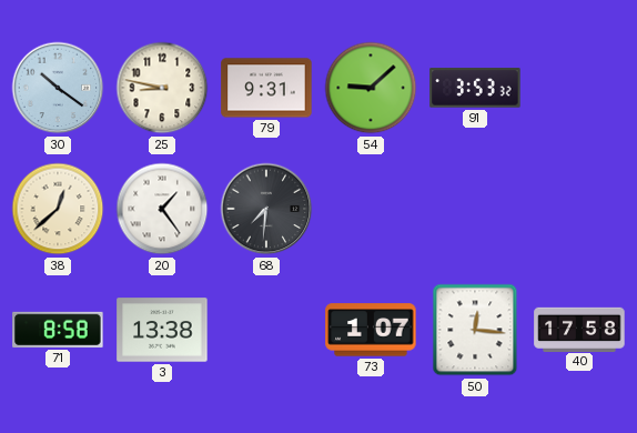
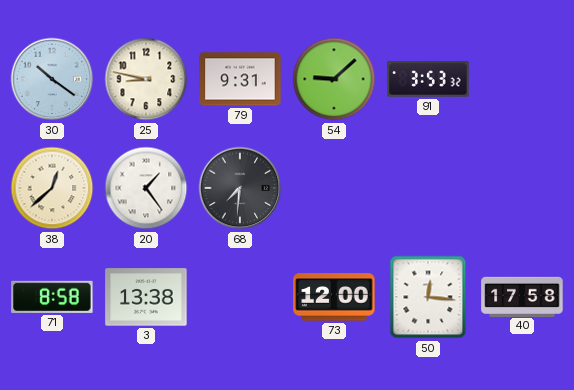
73: 1:07 -> 12:00
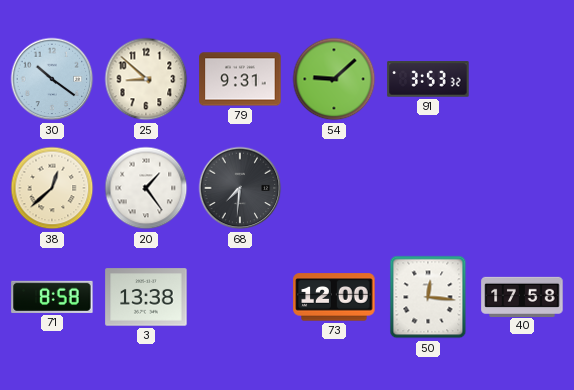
25: 8:47 -> 8:52
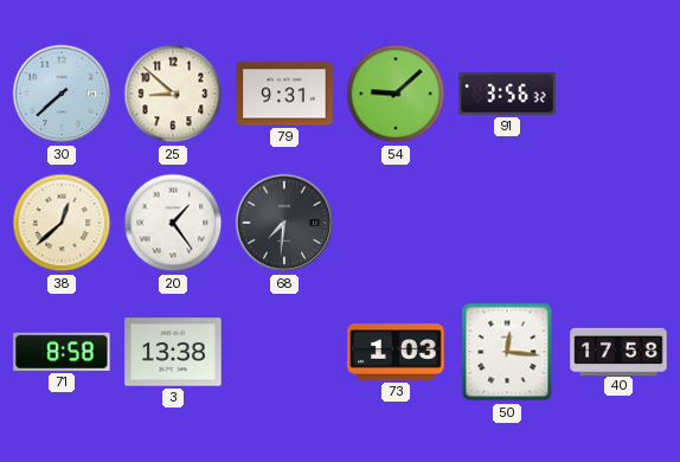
30: 10:21 -> 7:38
91: 3:53 -> 3:56
73: 12:00 -> 1:03
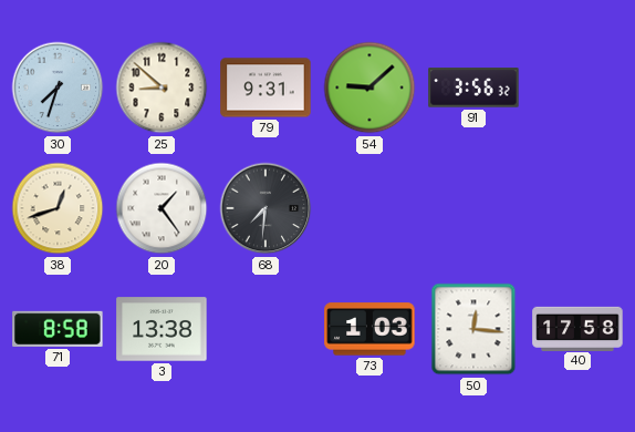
30: 7:38 -> 7:33
38: 12:38 -> 12:42
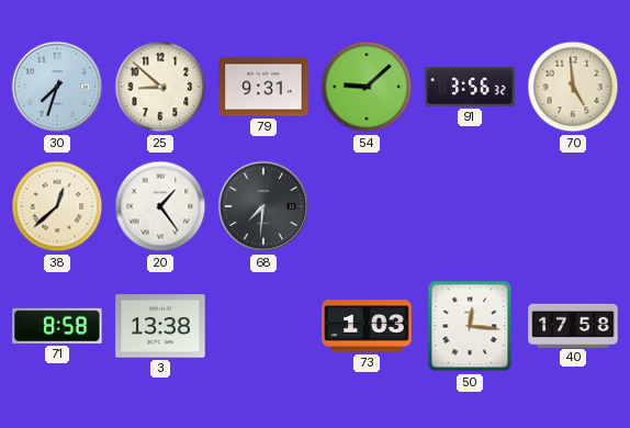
70: none -> 4:59
38: 12:42 -> 12:38
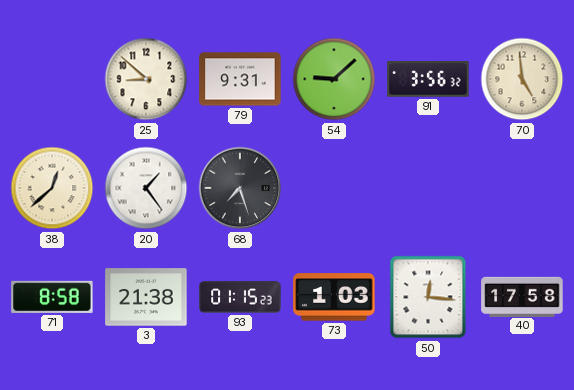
30: 7:33 -> none
68: 7:31 -> 7:27
3: 13:38 -> 21:38
93: none -> 01:15
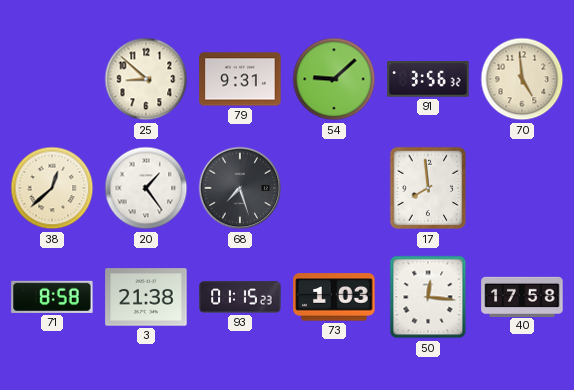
17: none -> 7:59
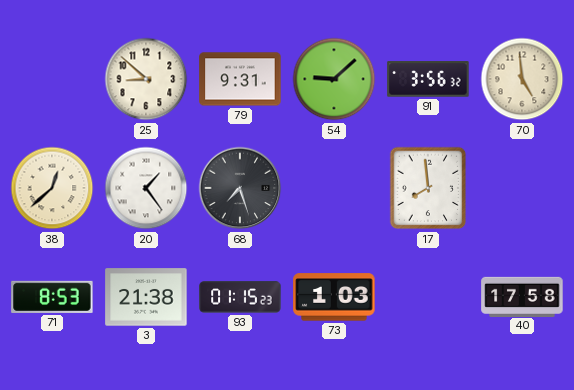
71: 8:58 -> 8:53
50: 12:16 -> none
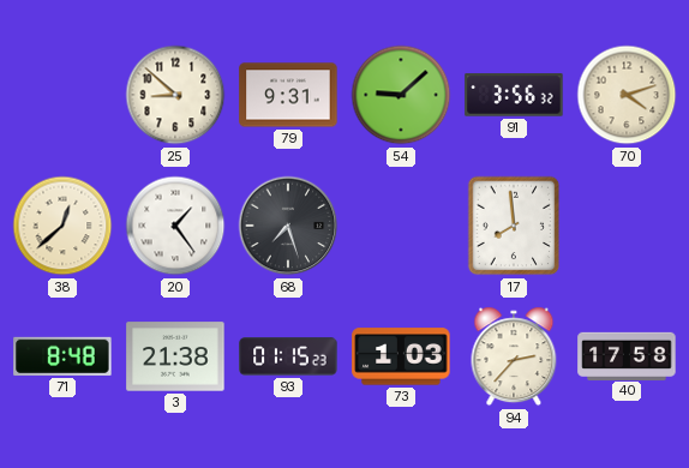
70: 4:59 -> 4:12
71: 8:53 -> 8:48
94: none -> 2:37
